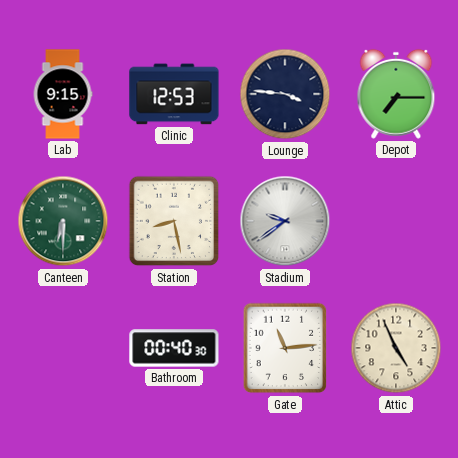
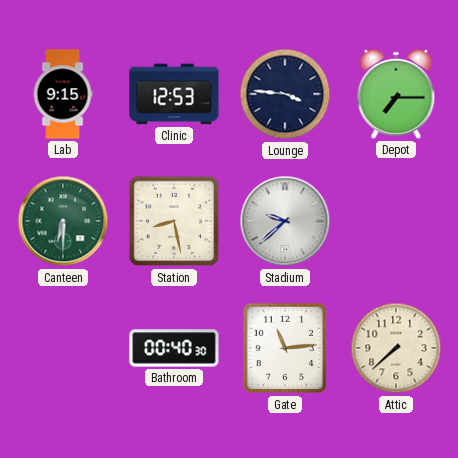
Stadium: 9:39 -> 9:38
Attic: 4:56 -> 7:38
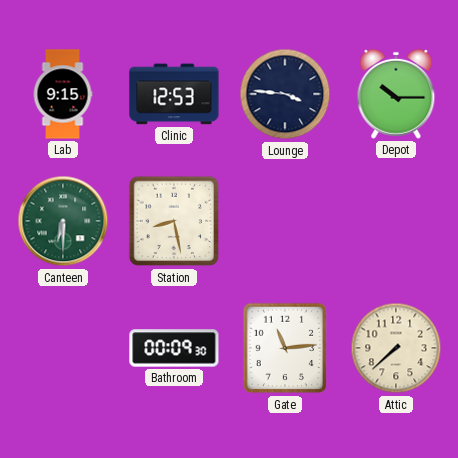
Depot: 7:15 -> 10:15
Stadium: 9:38 -> none
Bathroom: 00:40 -> 00:09
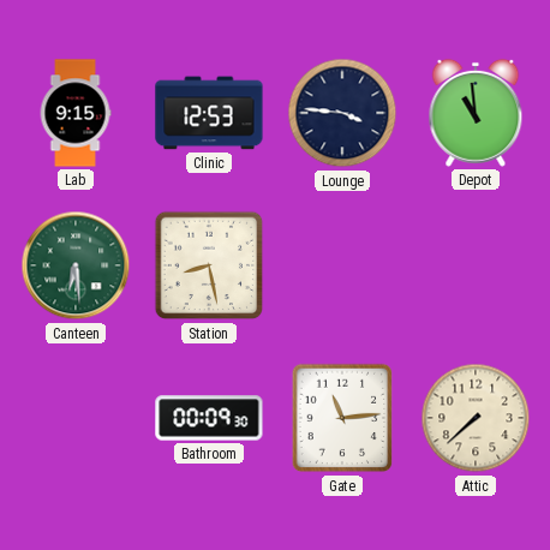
Depot: 10:15 -> 10:59
Canteen: 6:30 -> 6:29
